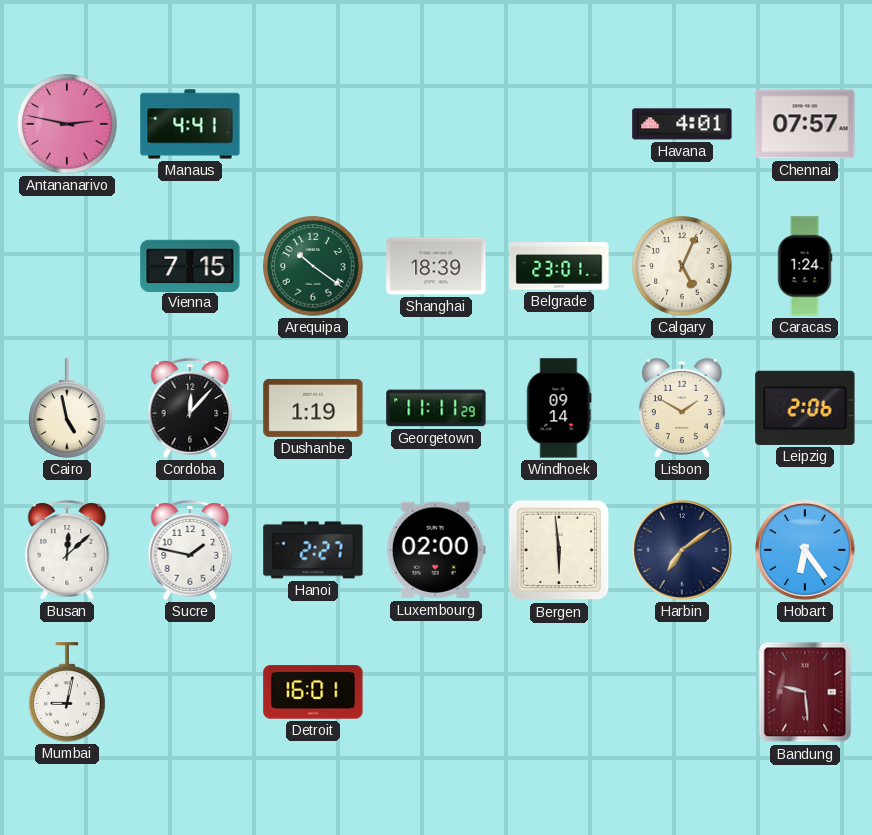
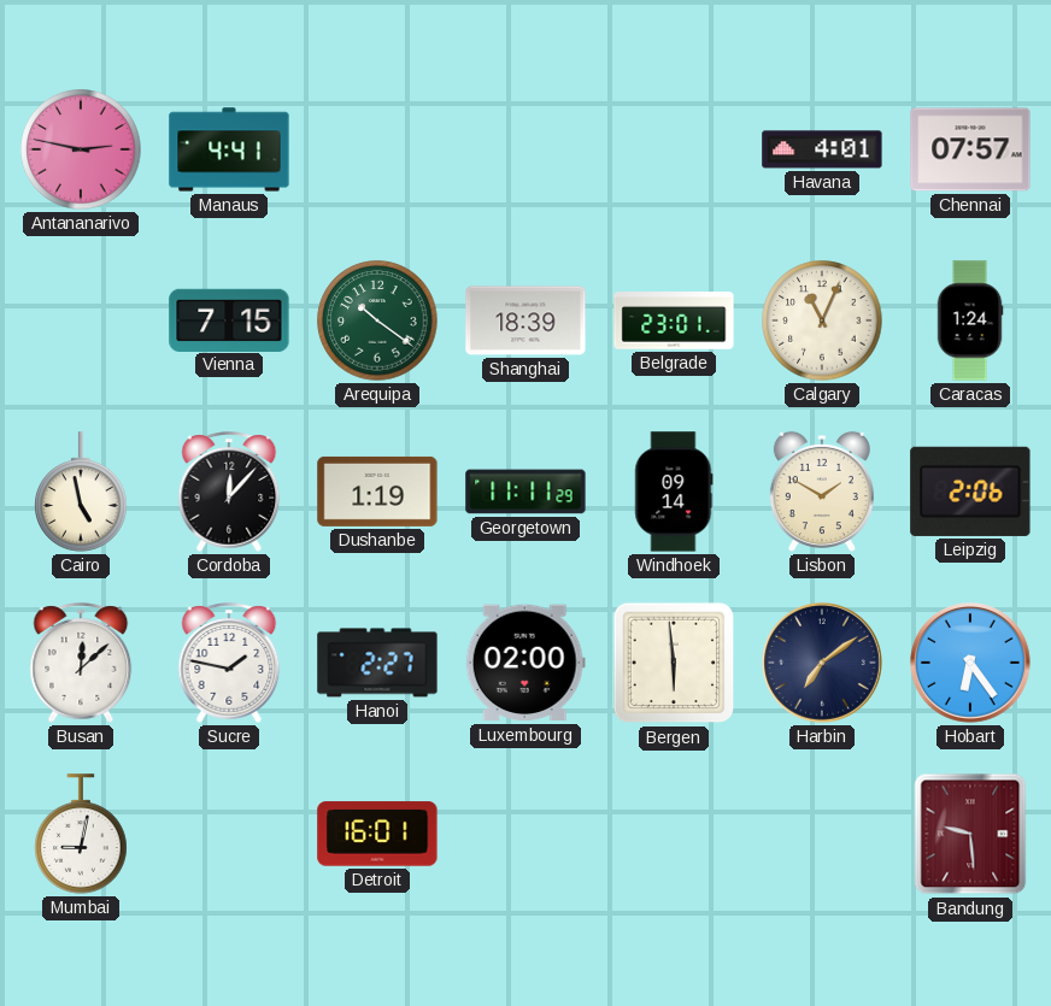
Calgary: 5:04 -> 11:04
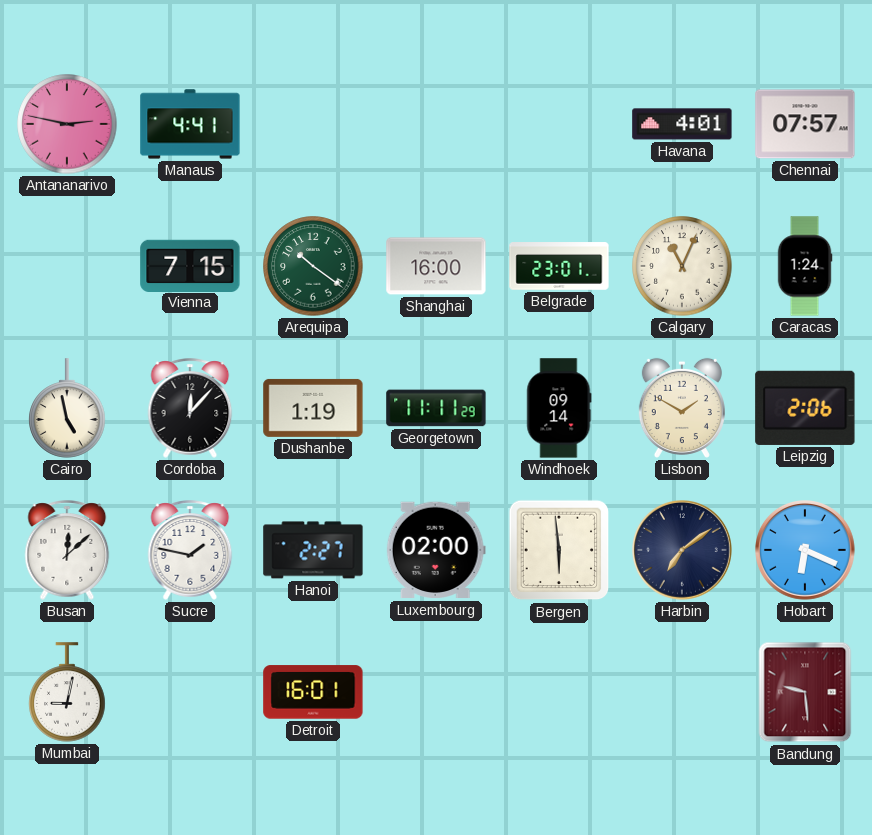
Shanghai: 18:39 -> 16:00
Hobart: 6:24 -> 6:19
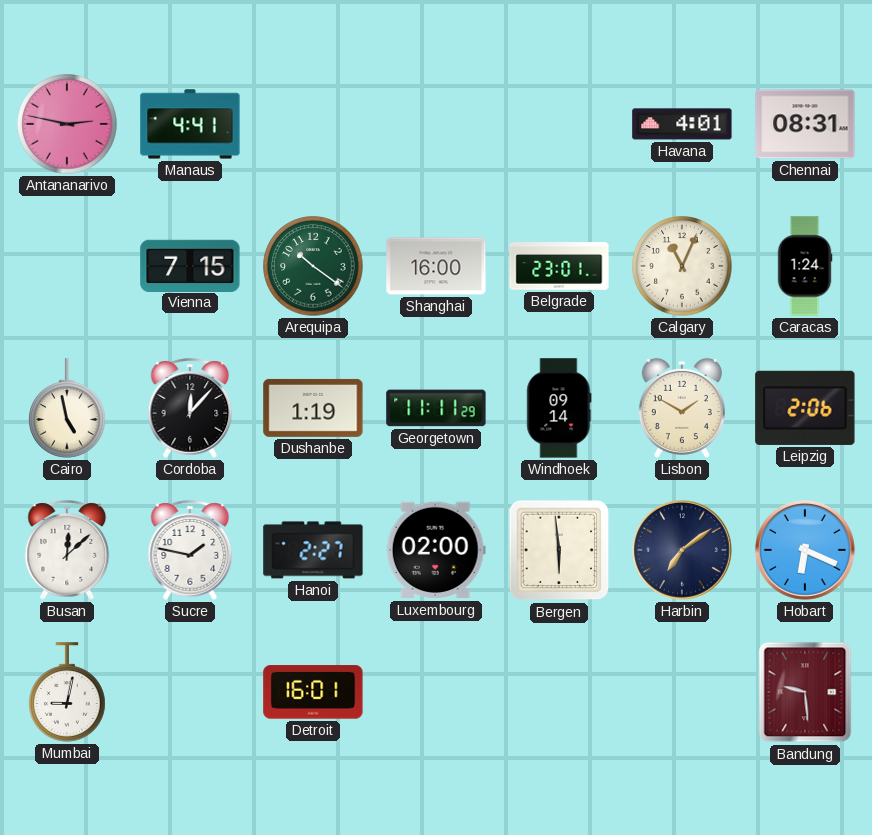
Chennai: 07:57 -> 08:31
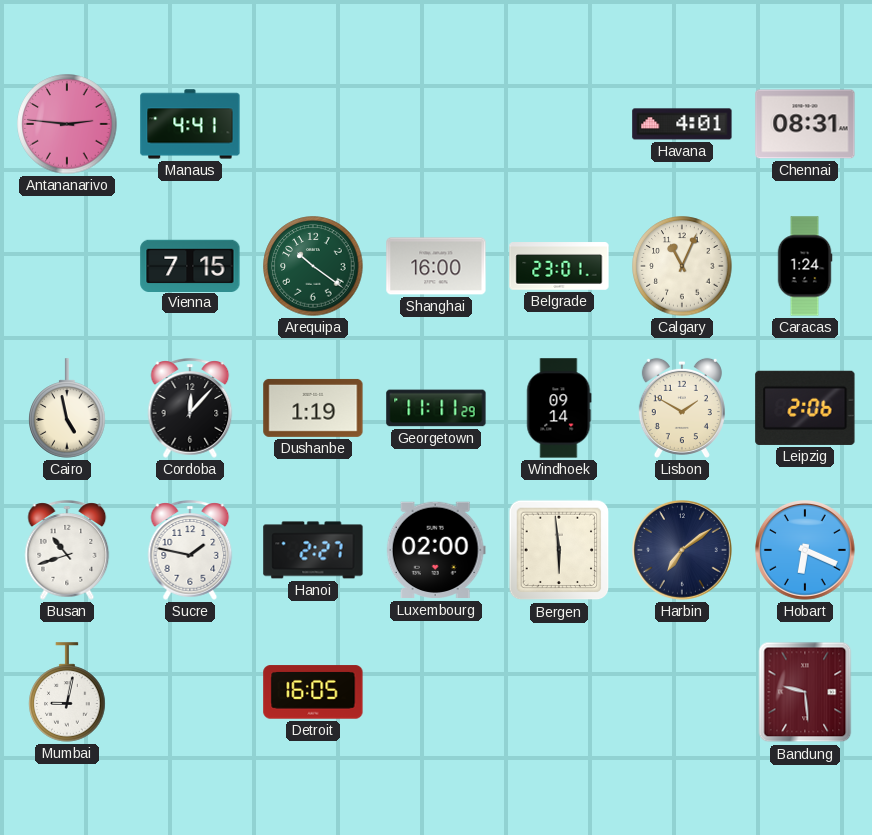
Antananarivo: 2:47 -> 2:46
Busan: 12:08 -> 10:42
Detroit: 16:01 -> 16:05
